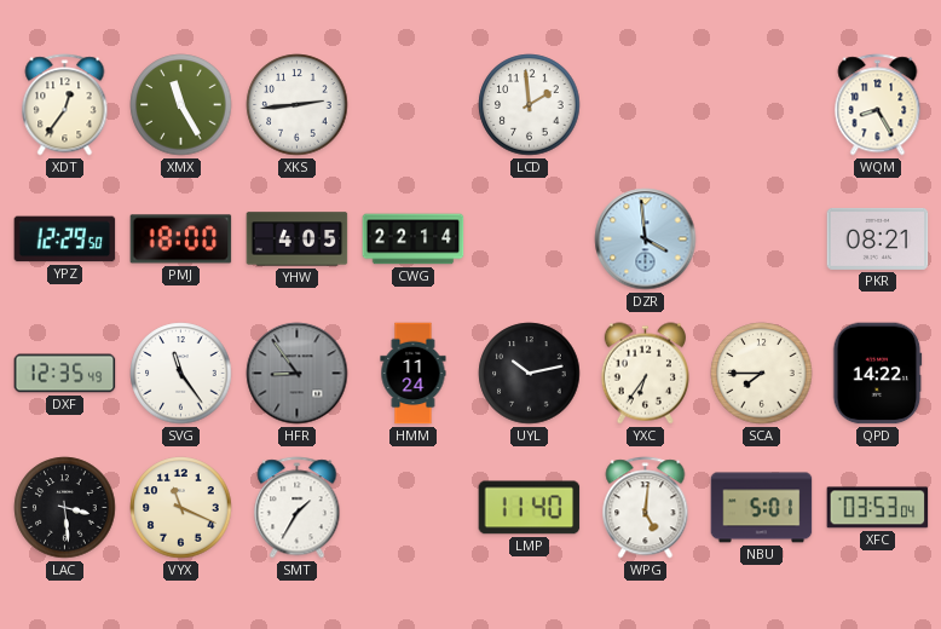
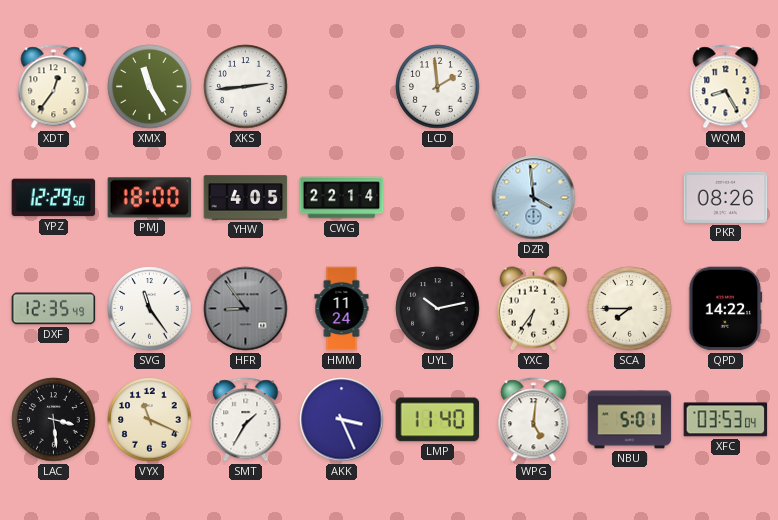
PKR: 08:21 -> 08:26
AKK: none -> 3:26
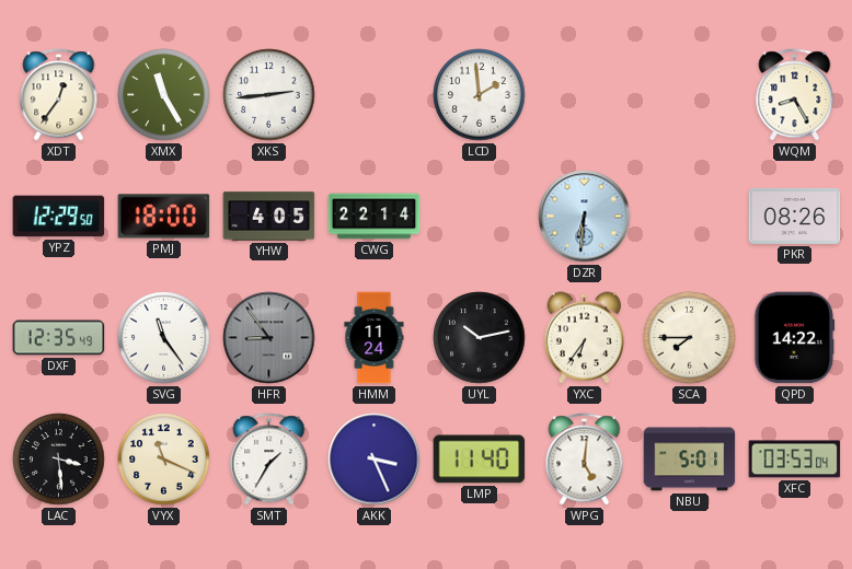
DZR: 3:59 -> 6:31
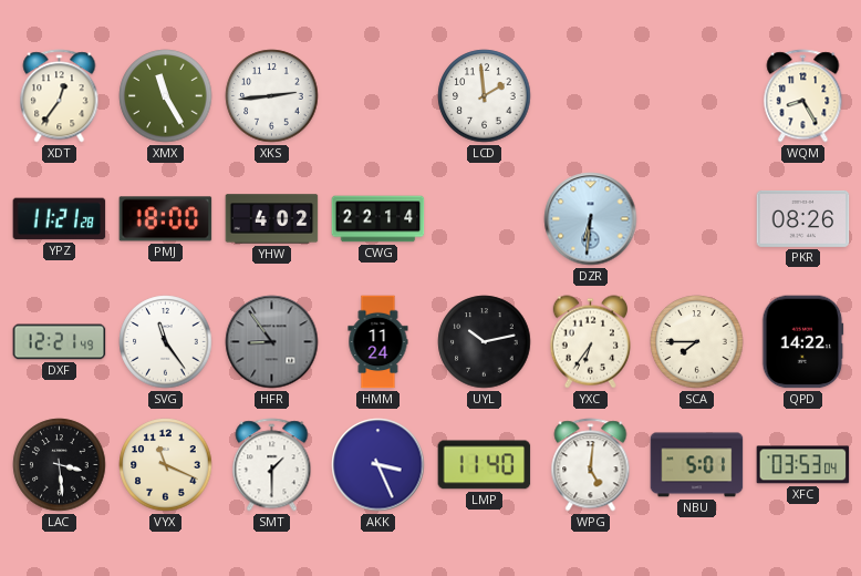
YPZ: 12:29 -> 11:21
YHW: 4:05 -> 4:02
DXF: 12:35 -> 12:21
SMT: 1:35 -> 1:30
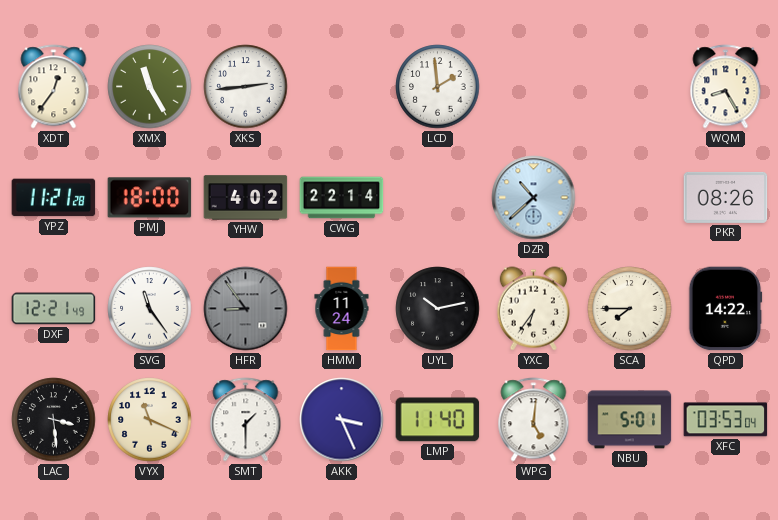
DZR: 6:31 -> 10:38
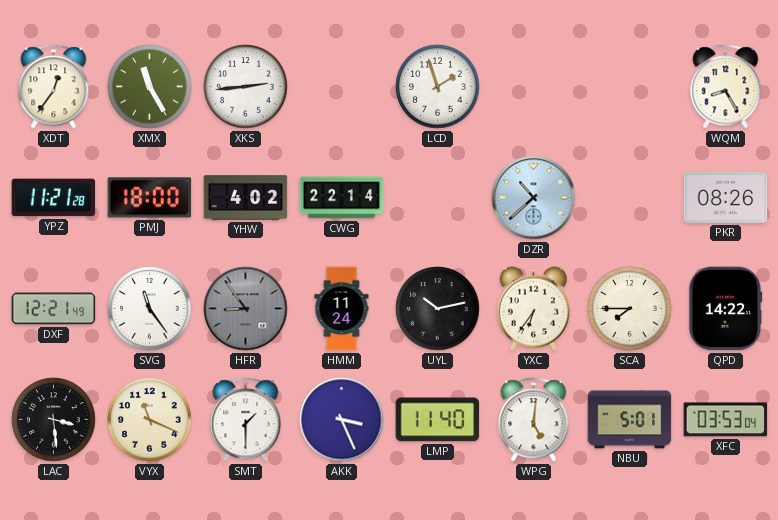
LCD: 1:59 -> 1:57
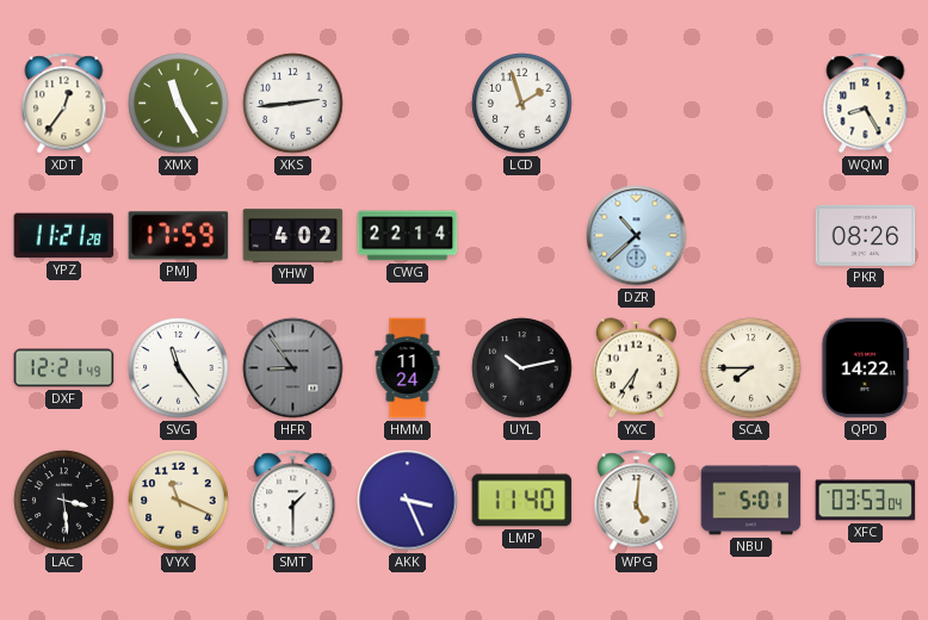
PMJ: 18:00 -> 17:59
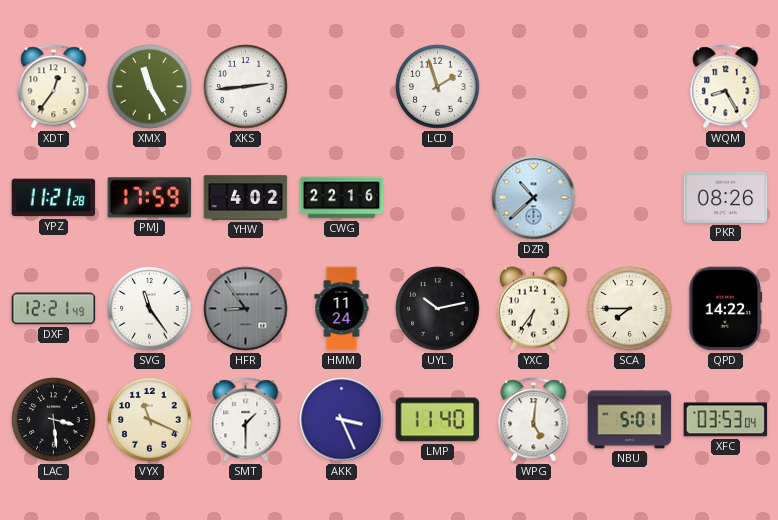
CWG: 22:14 -> 22:16
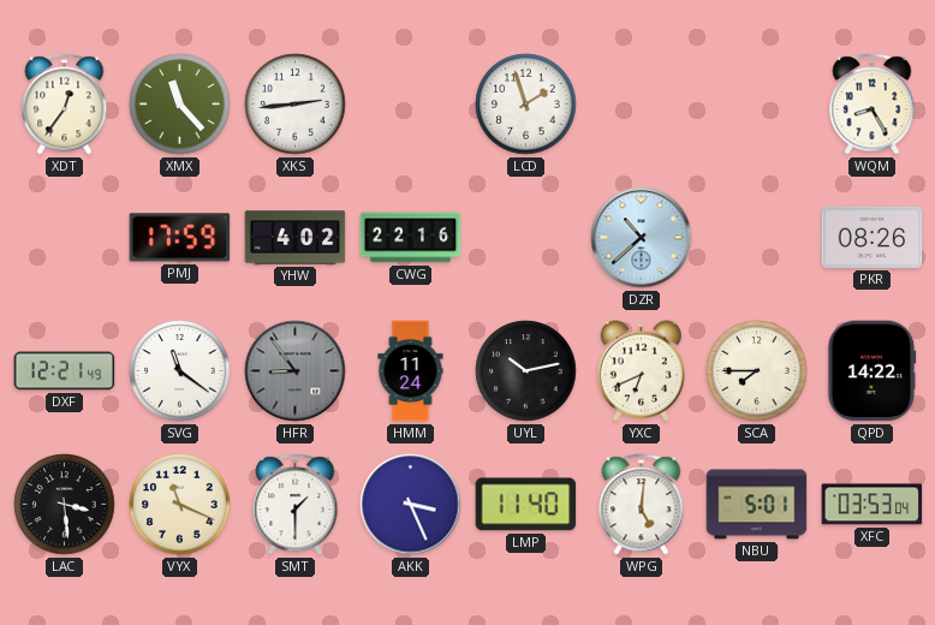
XMX: 11:25 -> 11:23
YPZ: 11:21 -> none
SVG: 11:24 -> 11:21
YXC: 6:36 -> 6:41
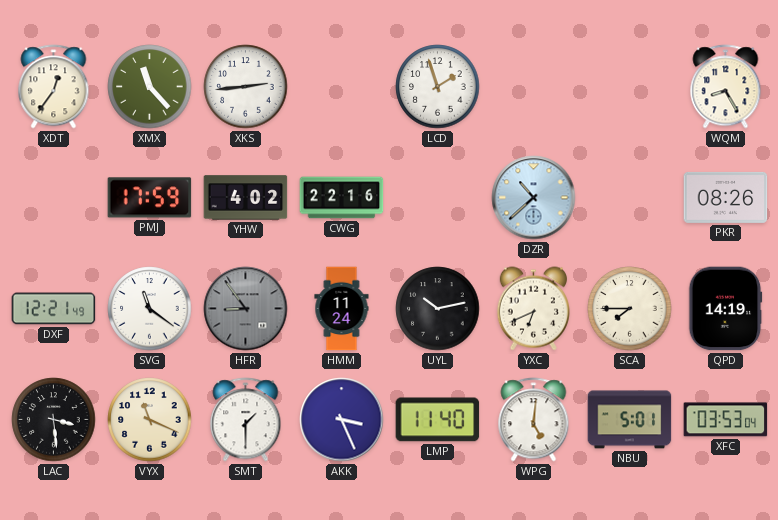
QPD: 14:22 -> 14:19
